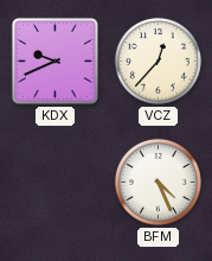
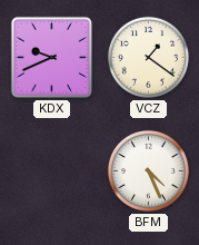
VCZ: 12:37 -> 1:21
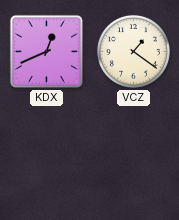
KDX: 9:41 -> 12:41
BFM: 4:26 -> none
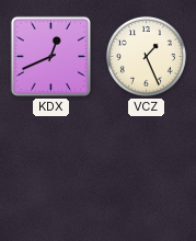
VCZ: 1:21 -> 1:26
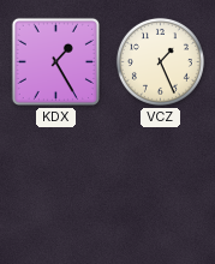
KDX: 12:41 -> 1:25
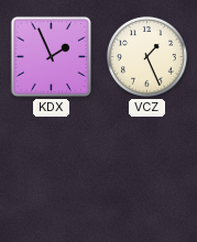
KDX: 1:25 -> 1:56
